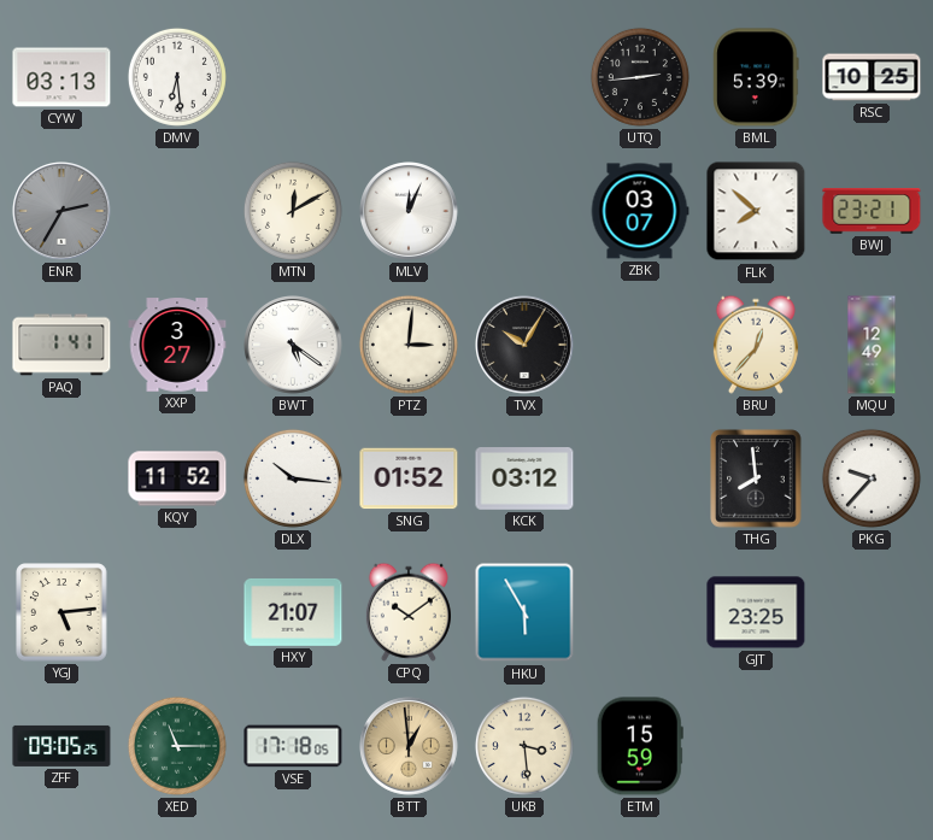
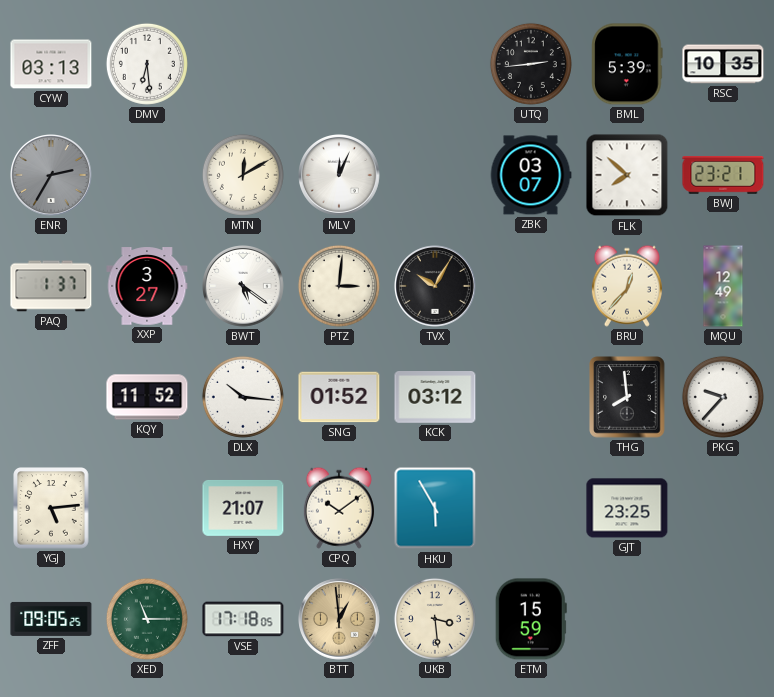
RSC: 10:25 -> 10:35
PAQ: 1:41 -> 1:37
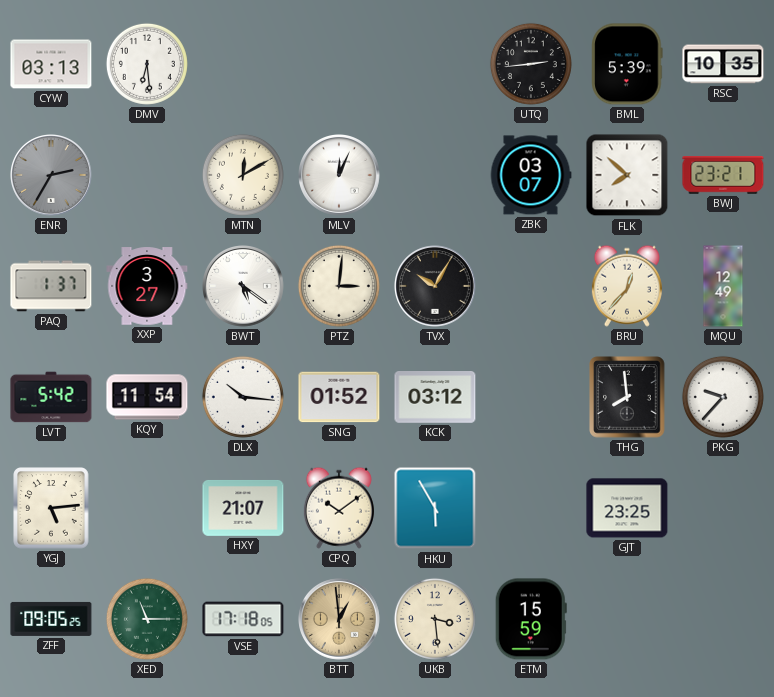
LVT: none -> 5:42
KQY: 11:52 -> 11:54
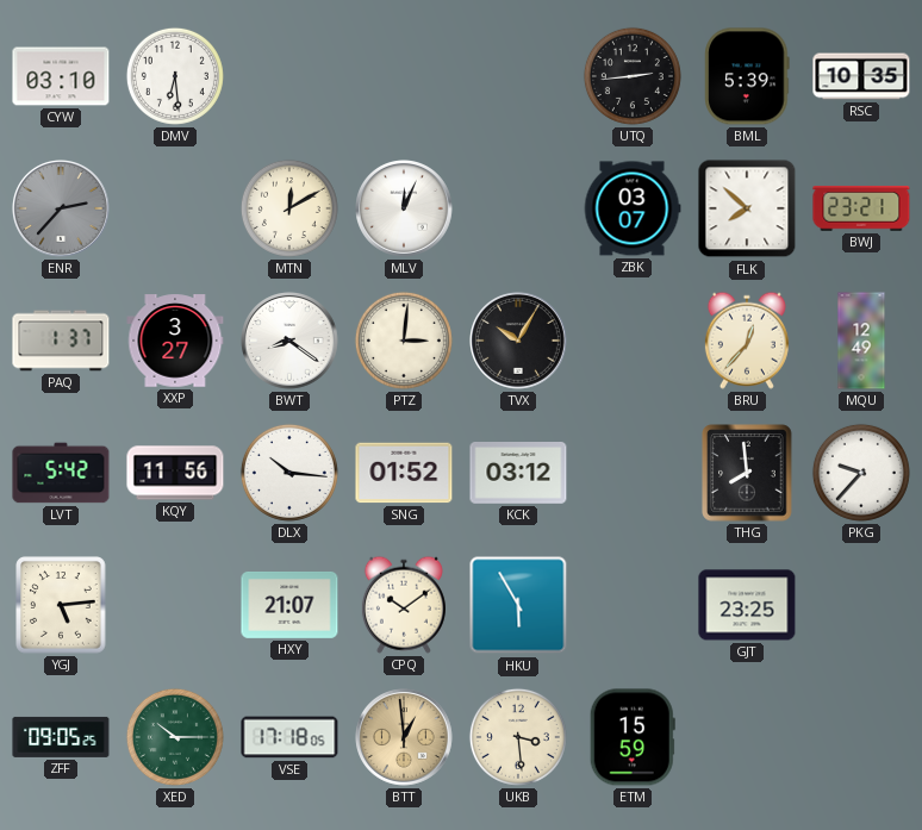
CYW: 03:13 -> 03:10
ENR: 2:35 -> 2:37
BWT: 5:21 -> 8:21
KQY: 11:54 -> 11:56
XED: 11:15 -> 10:15
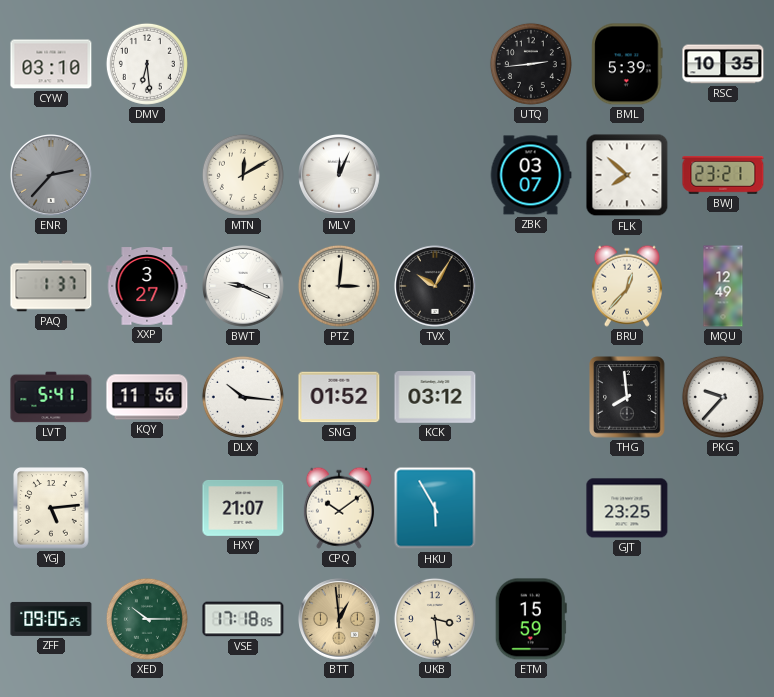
BWT: 8:21 -> 9:19
LVT: 5:42 -> 5:41
